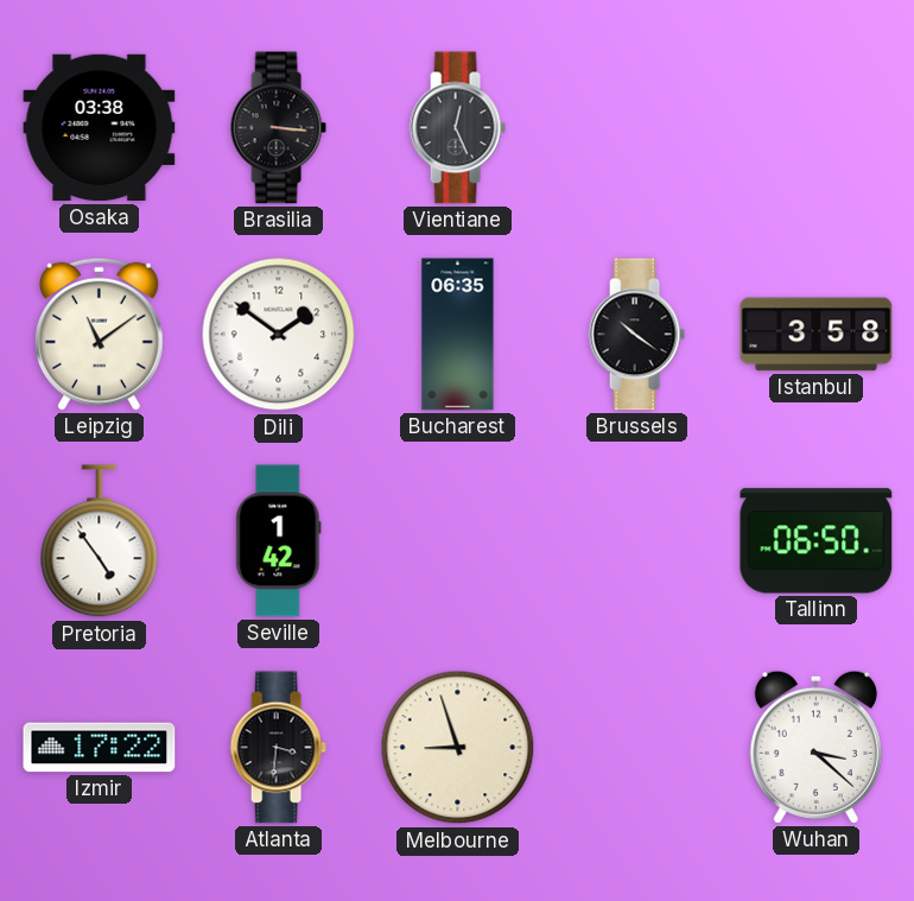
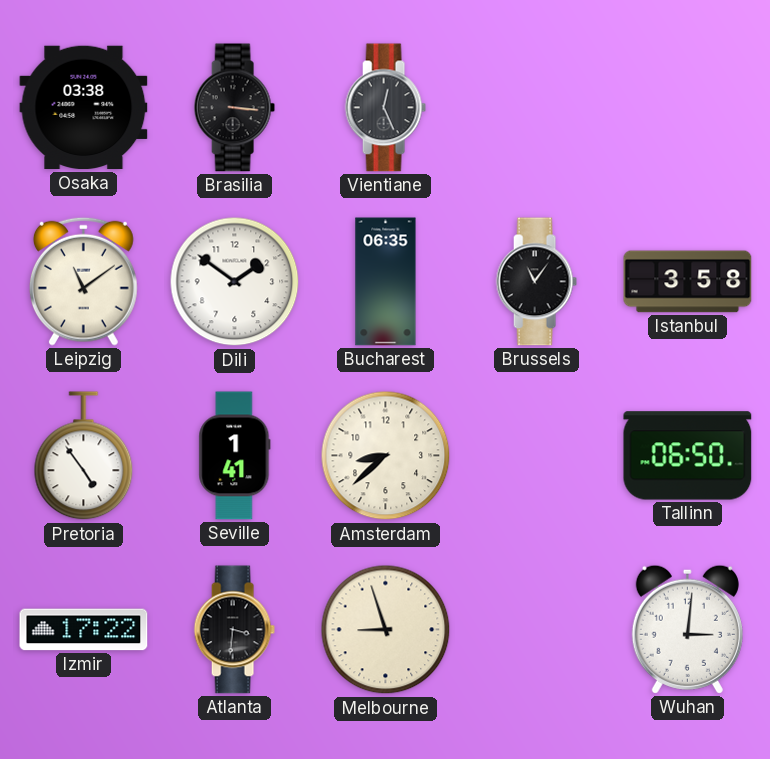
Brussels: 10:21 -> 11:06
Seville: 1:42 -> 1:41
Amsterdam: none -> 8:38
Wuhan: 3:22 -> 3:01
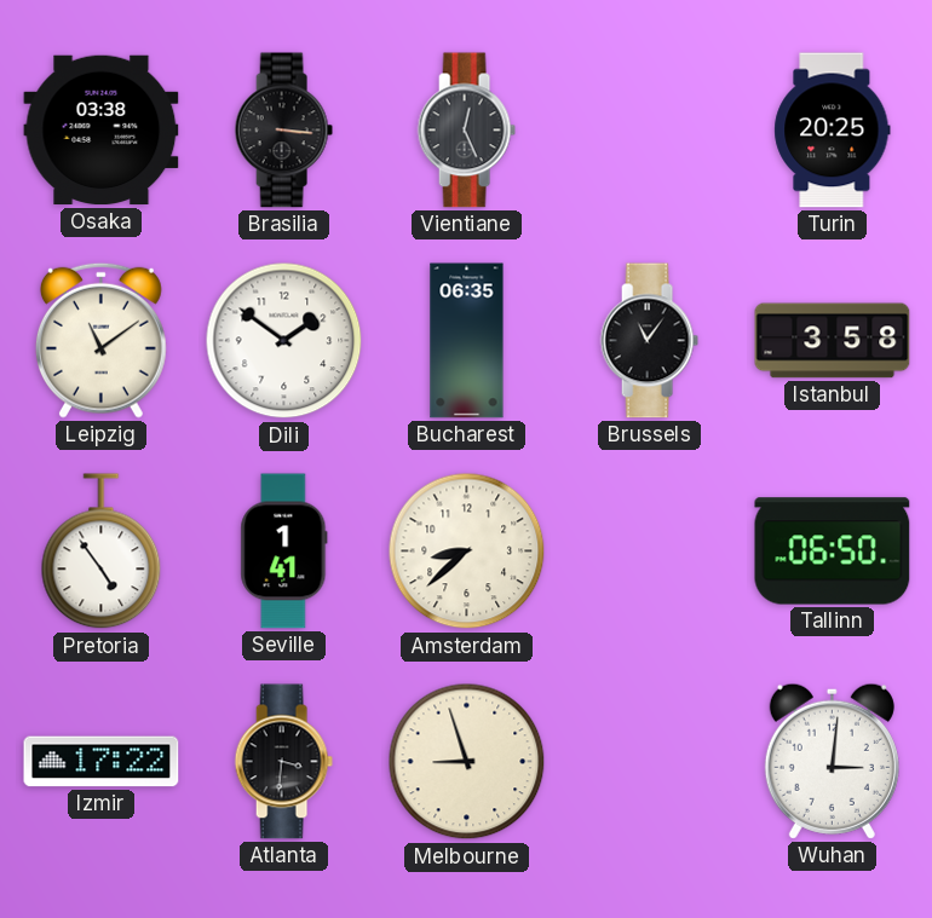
Turin: none -> 20:25
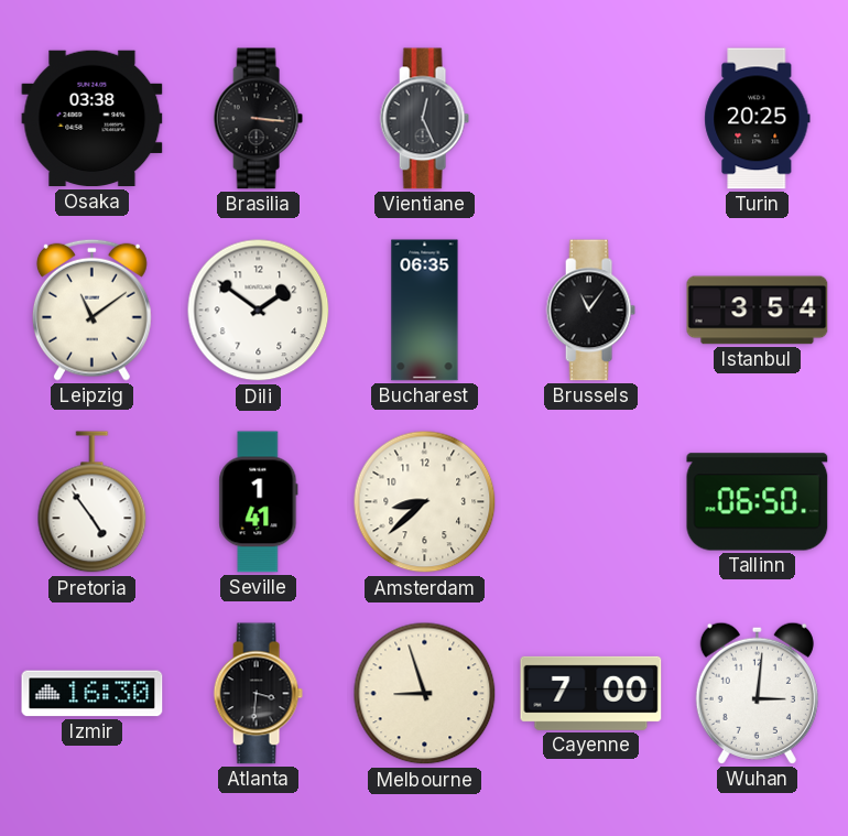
Istanbul: 3:58 -> 3:54
Izmir: 17:22 -> 16:30
Cayenne: none -> 7:00
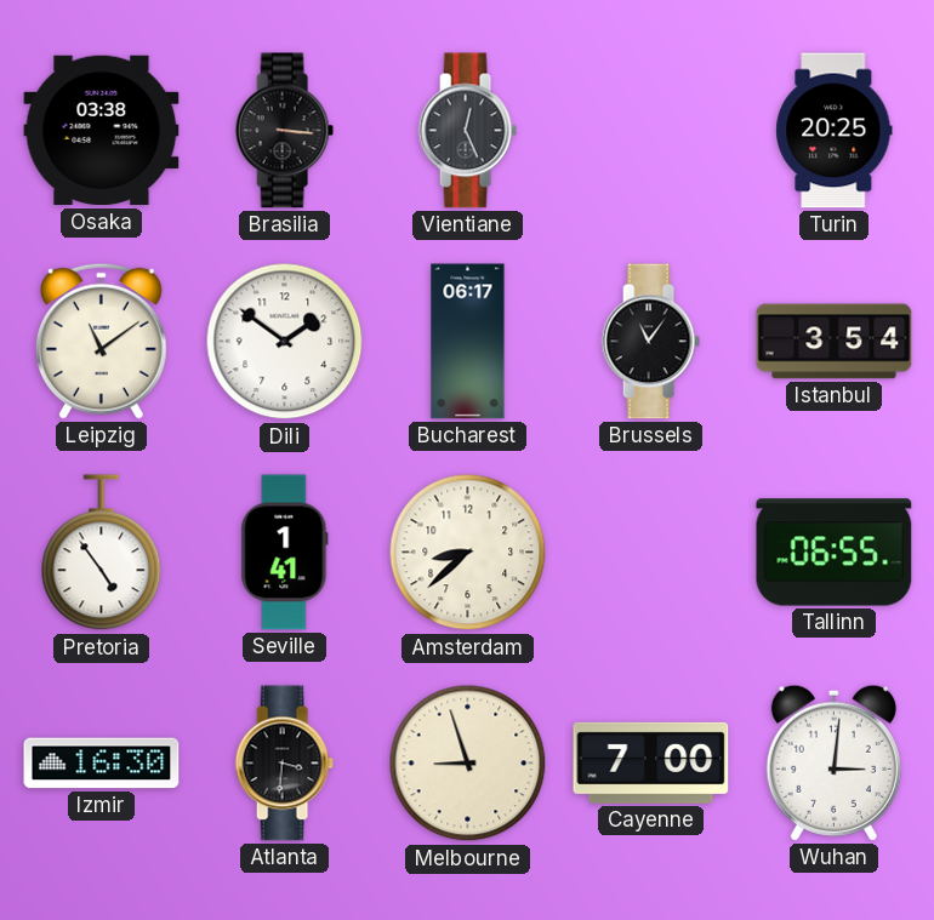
Bucharest: 06:35 -> 06:17
Tallinn: 06:50 -> 06:55
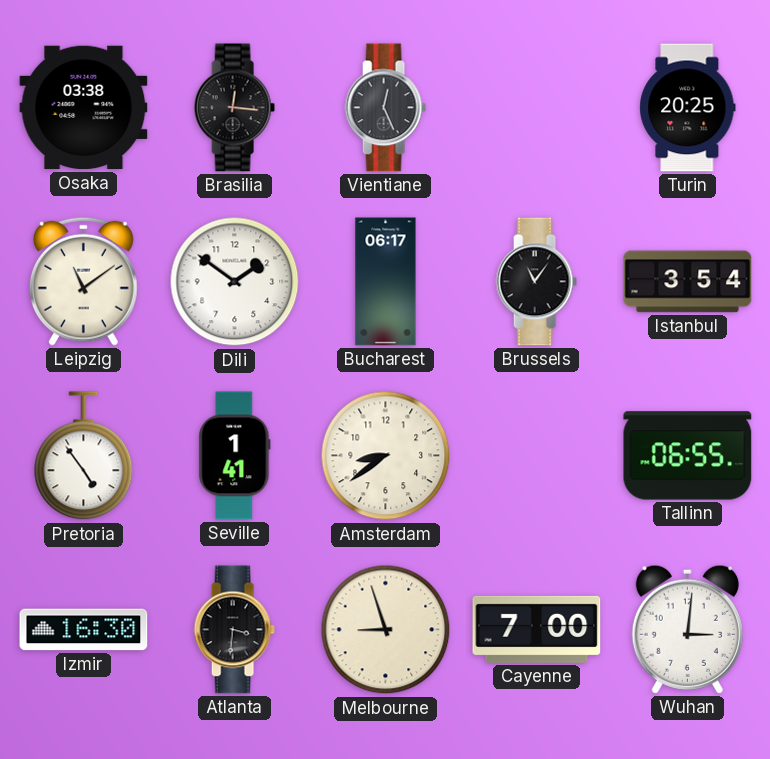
Brasilia: 3:16 -> 12:16
Amsterdam: 8:38 -> 8:39
